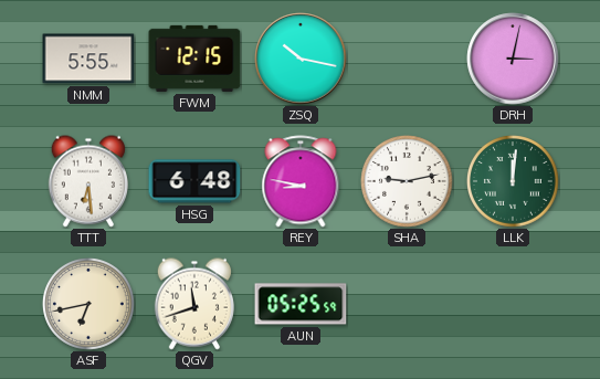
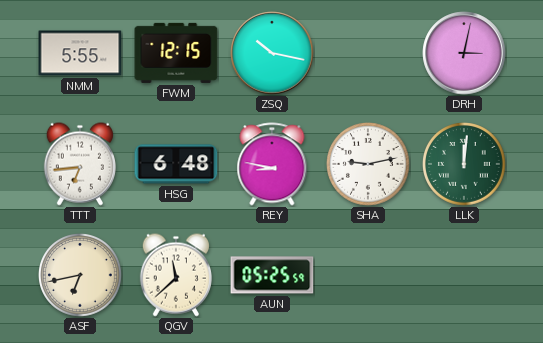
TTT: 6:29 -> 6:44
QGV: 11:42 -> 11:38
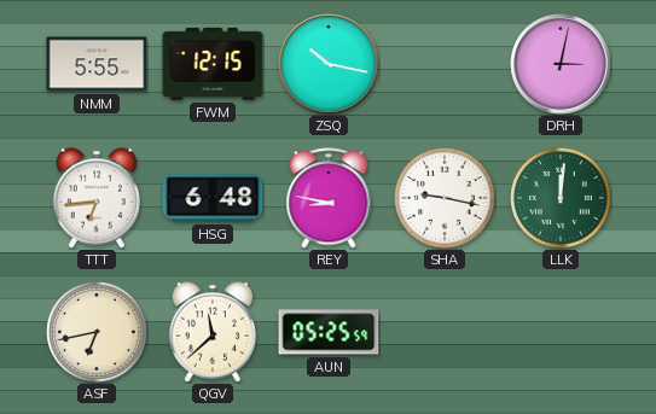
SHA: 9:13 -> 9:17
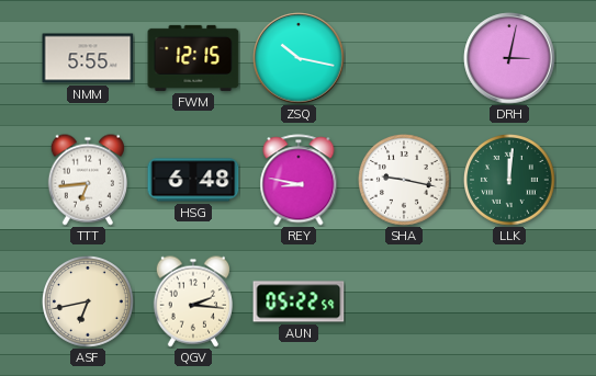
QGV: 11:38 -> 2:16
AUN: 05:25 -> 05:22
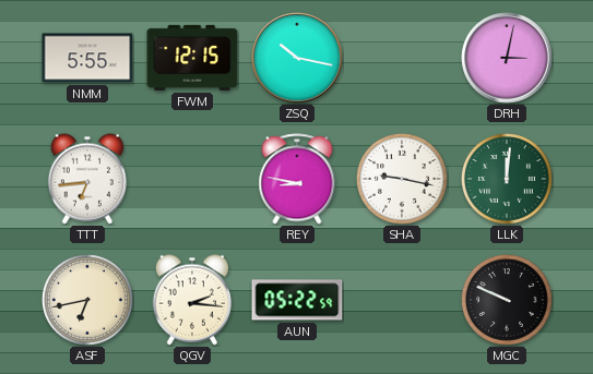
HSG: 6:48 -> none
MGC: none -> 9:49
